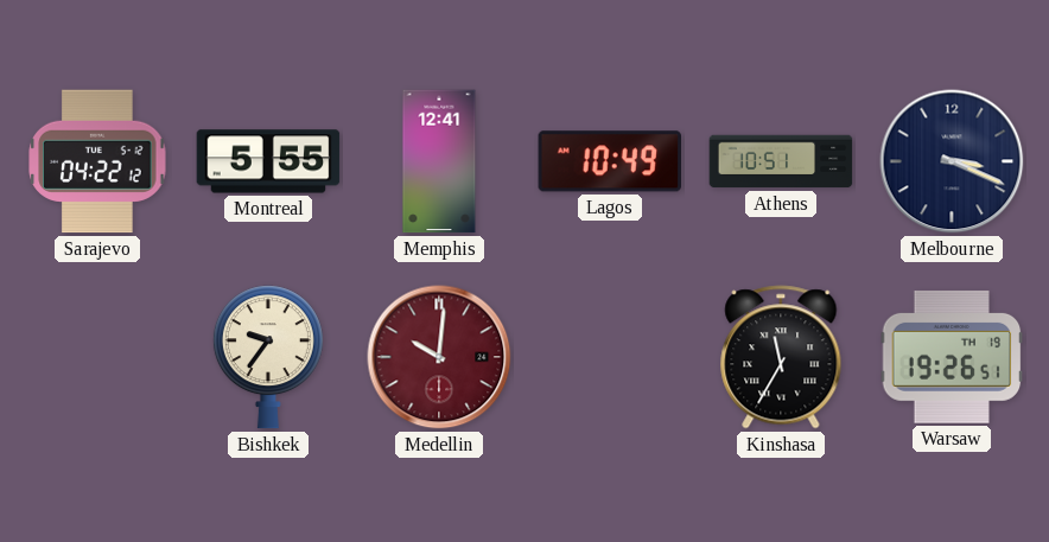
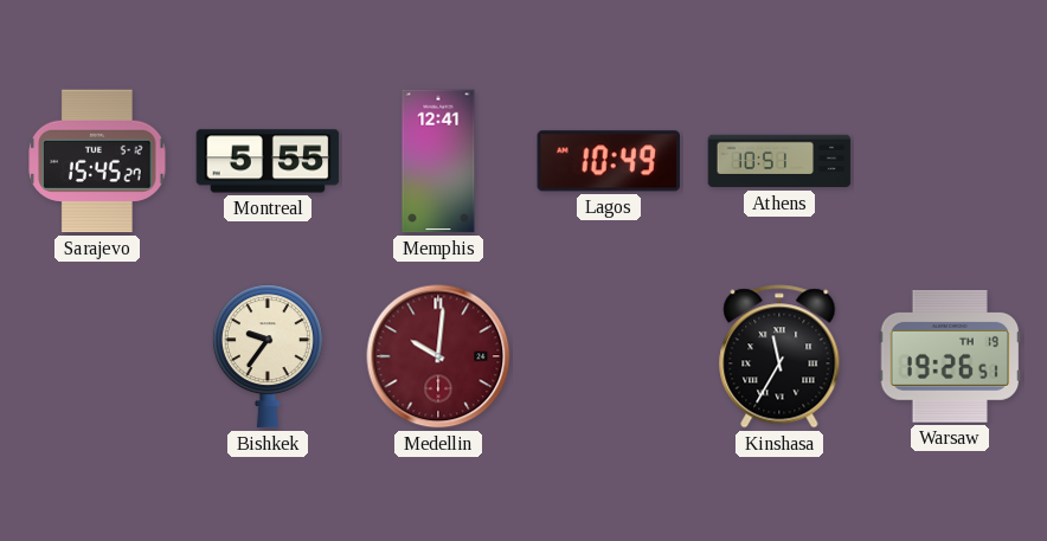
Sarajevo: 04:22 -> 15:45
Melbourne: 3:19 -> none
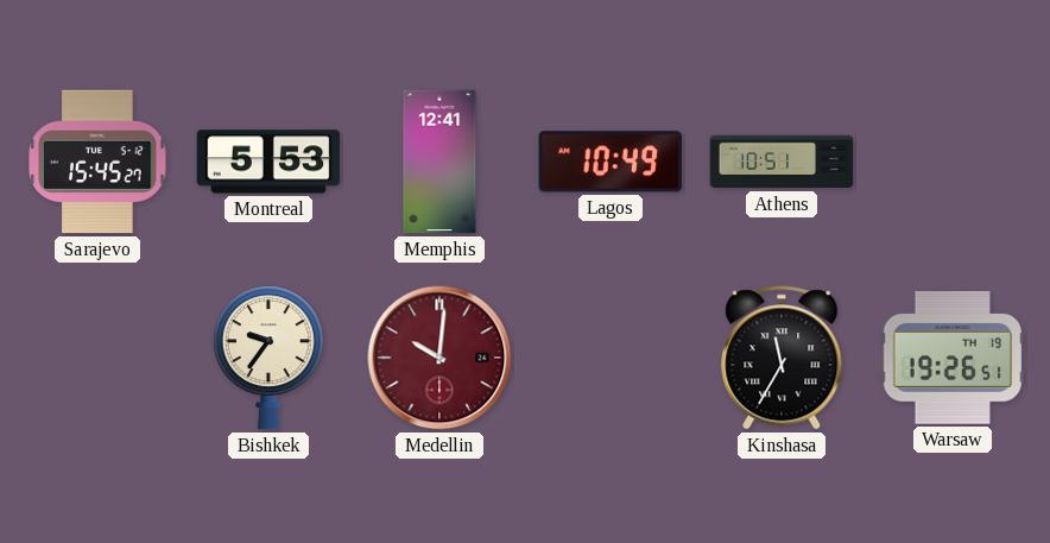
Montreal: 5:55 -> 5:53
